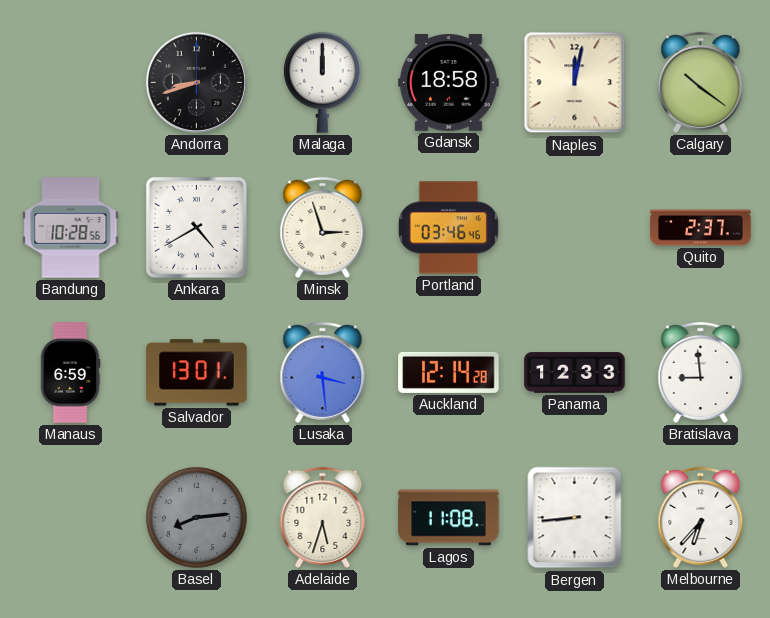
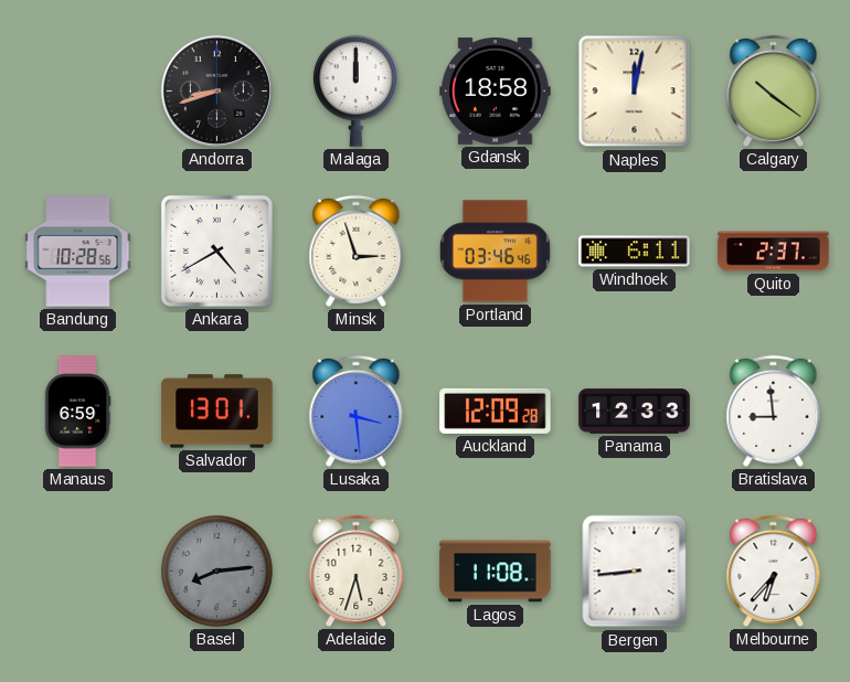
Windhoek: none -> 6:11
Auckland: 12:14 -> 12:09
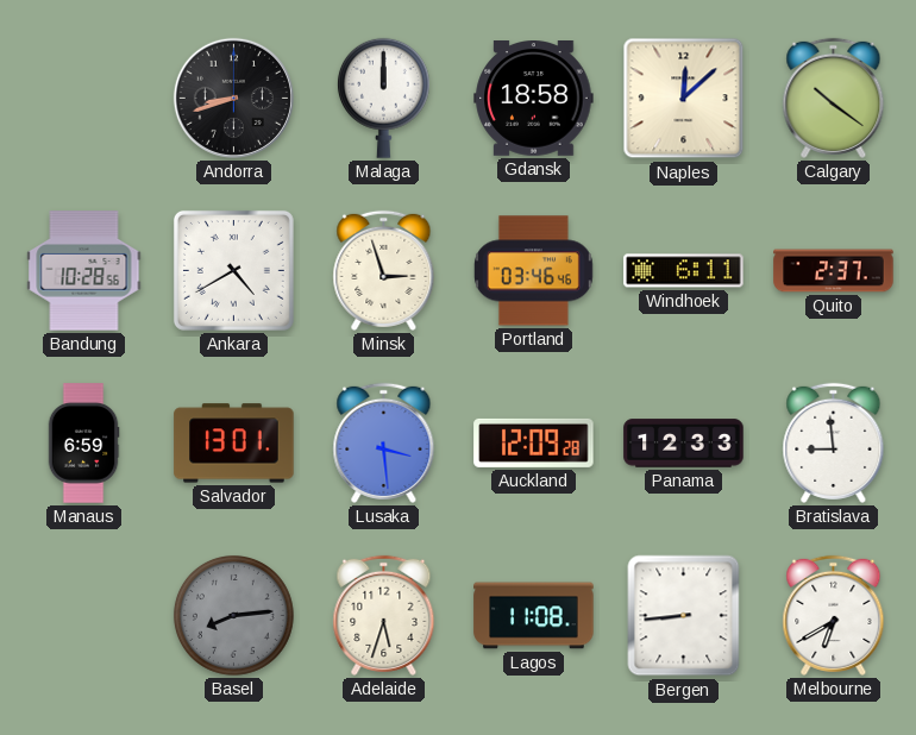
Naples: 12:02 -> 12:08
Melbourne: 6:37 -> 6:40
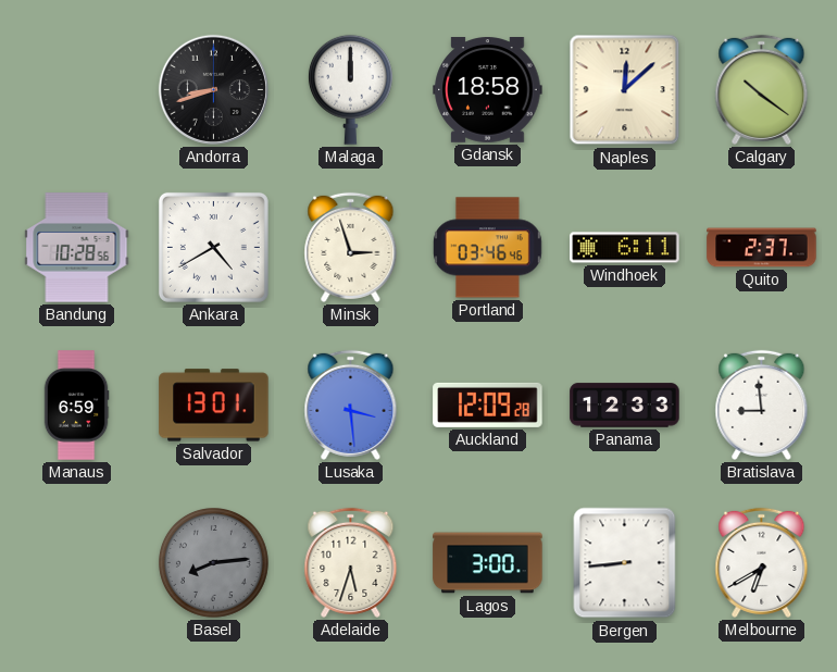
Lagos: 11:08 -> 3:00
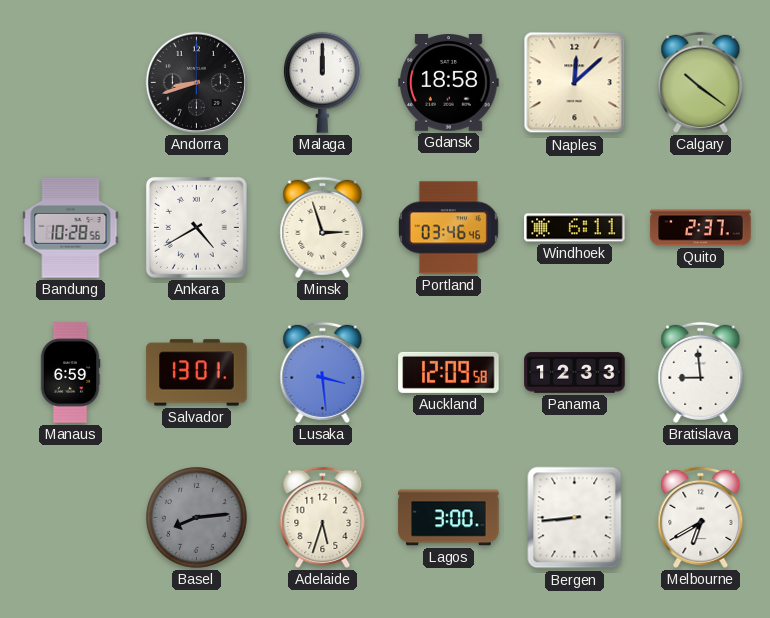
Auckland: 12:09:28 -> 12:09:58
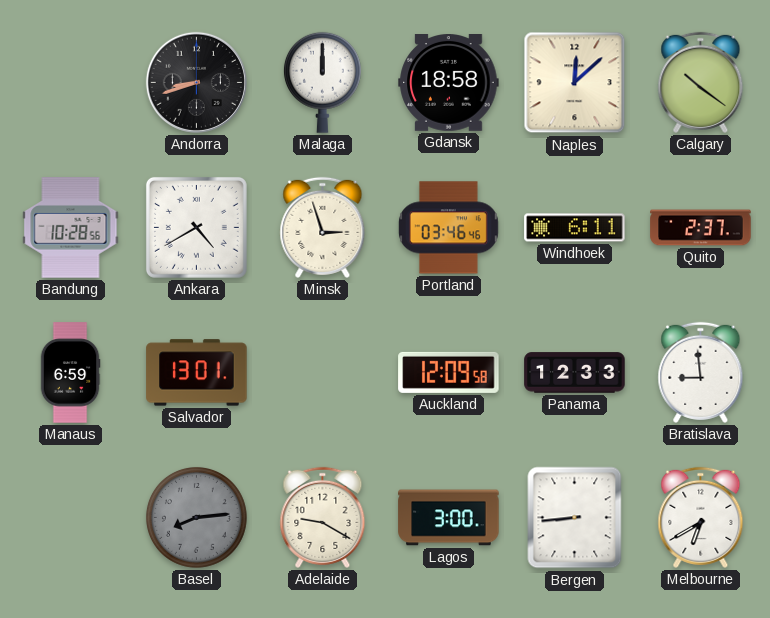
Lusaka: 3:29 -> none
Adelaide: 5:33 -> 9:20
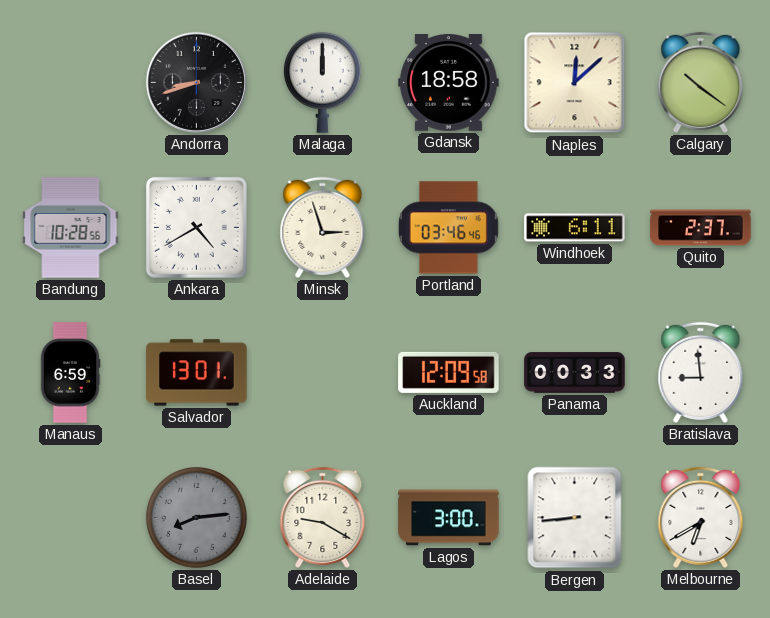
Panama: 12:33 -> 00:33
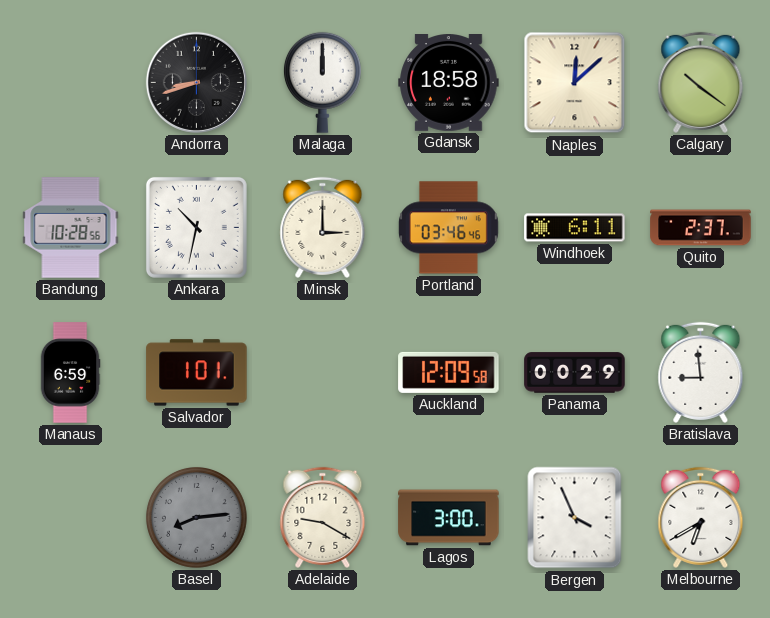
Ankara: 4:40 -> 10:32
Minsk: 2:57 -> 3:00
Salvador: 13:01 -> 1:01
Panama: 00:33 -> 00:29
Bergen: 8:44 -> 3:56
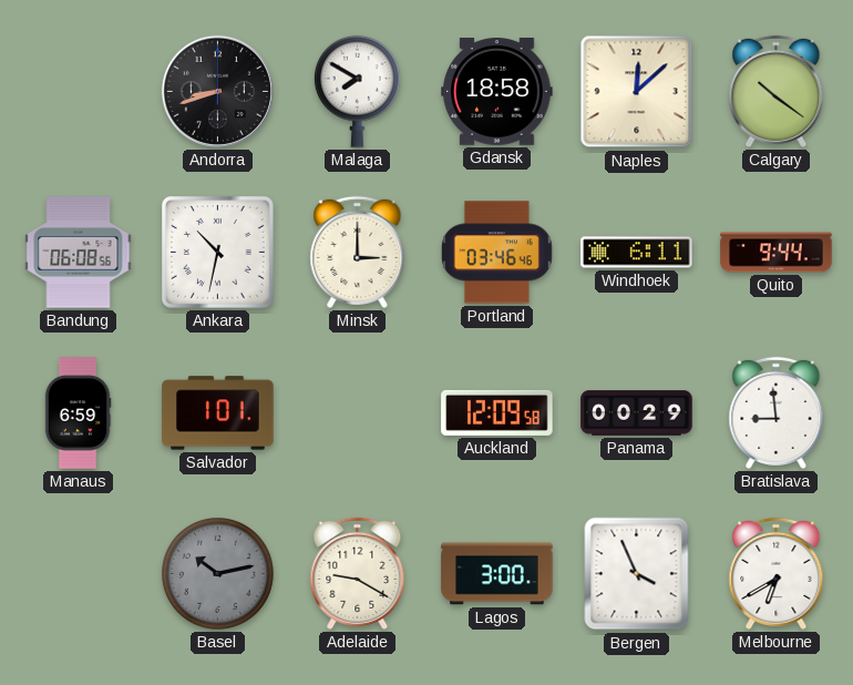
Malaga: 12:00 -> 7:50
Bandung: 10:28 -> 06:08
Quito: 2:37 -> 9:44
Basel: 8:14 -> 10:13
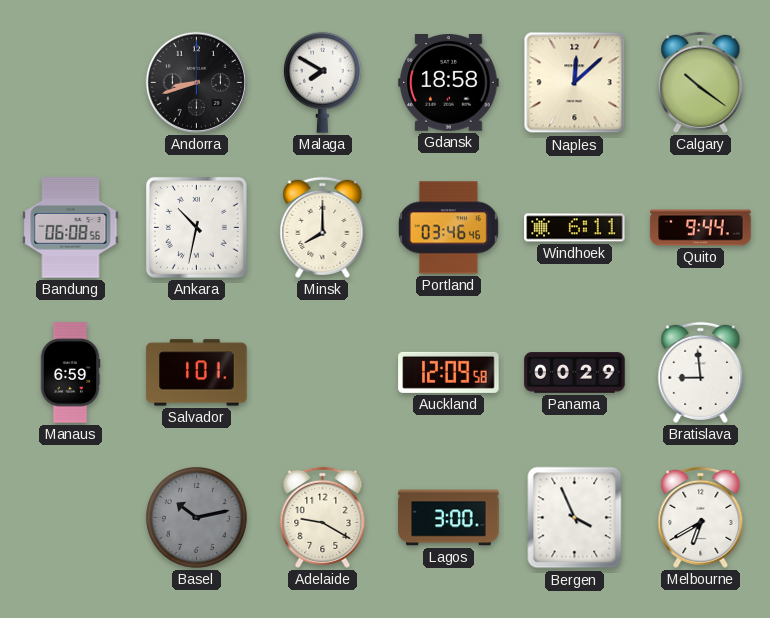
Minsk: 3:00 -> 8:00
